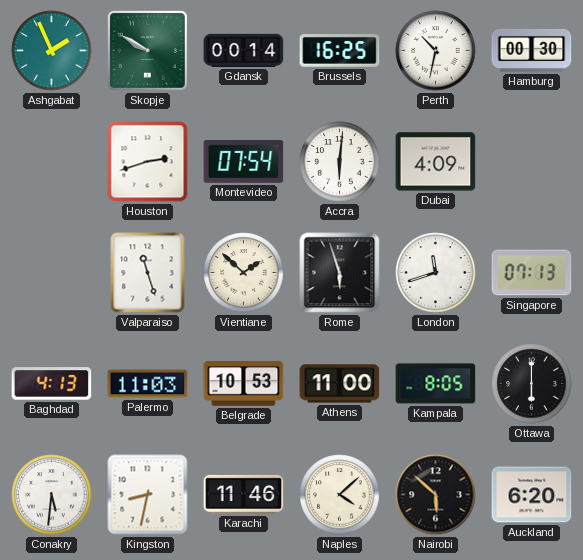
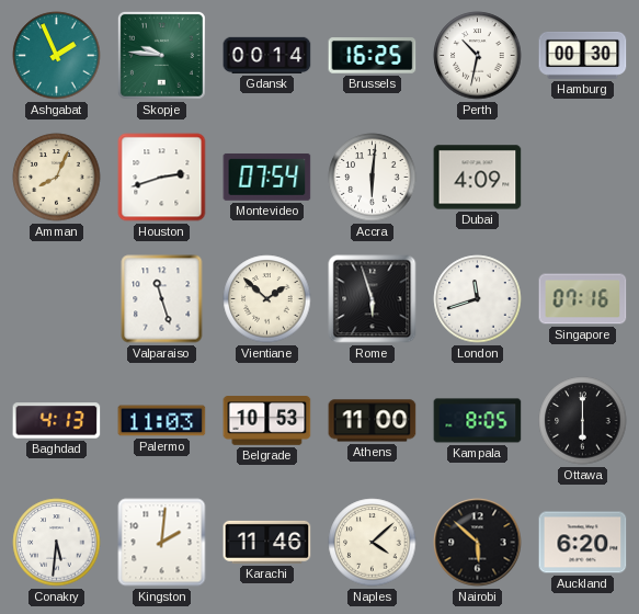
Skopje: 9:50 -> 9:46
Amman: none -> 8:04
Singapore: 07:13 -> 07:16
Kingston: 8:32 -> 2:01
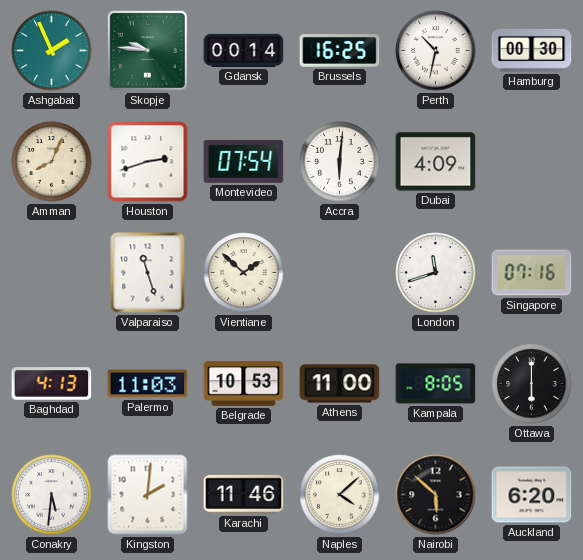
Rome: 5:57 -> none
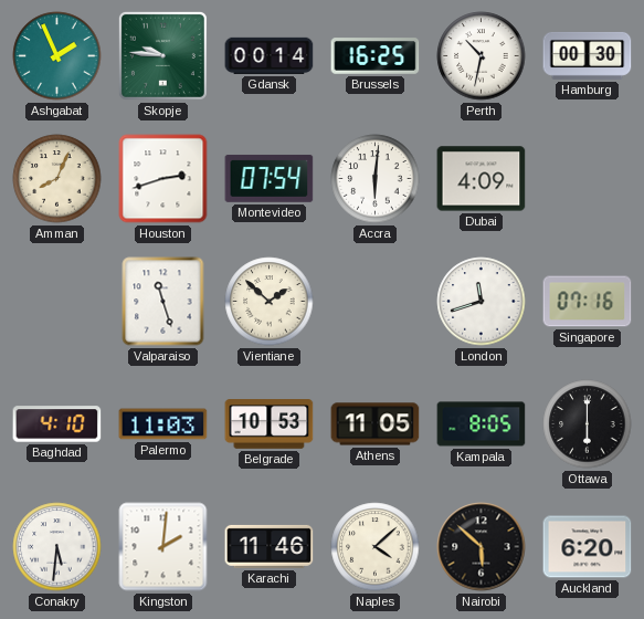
Baghdad: 4:13 -> 4:10
Athens: 11:00 -> 11:05
